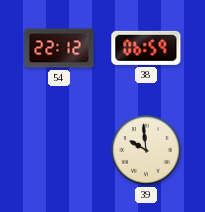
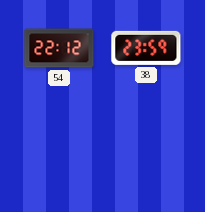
38: 06:59 -> 23:59
39: 9:59 -> none
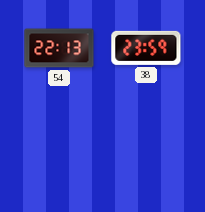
54: 22:12 -> 22:13
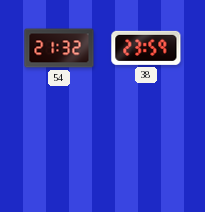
54: 22:13 -> 21:32
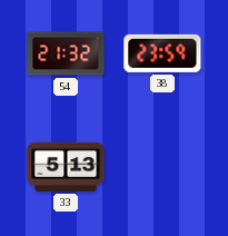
33: none -> 5:13
